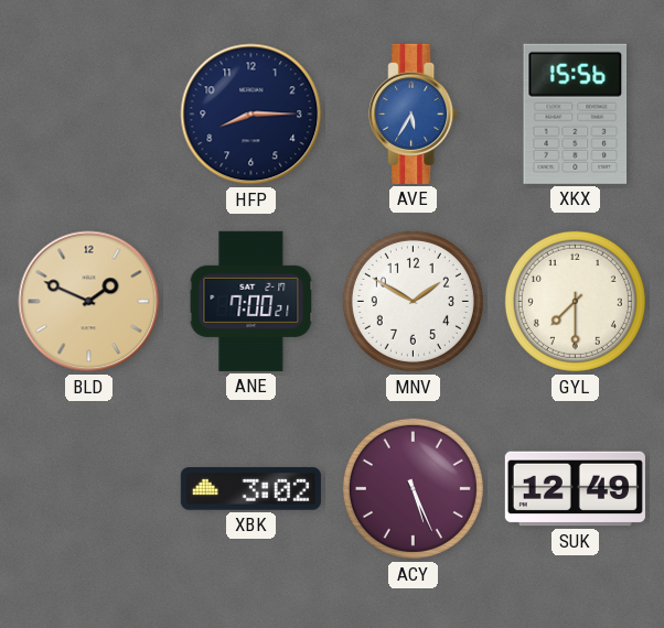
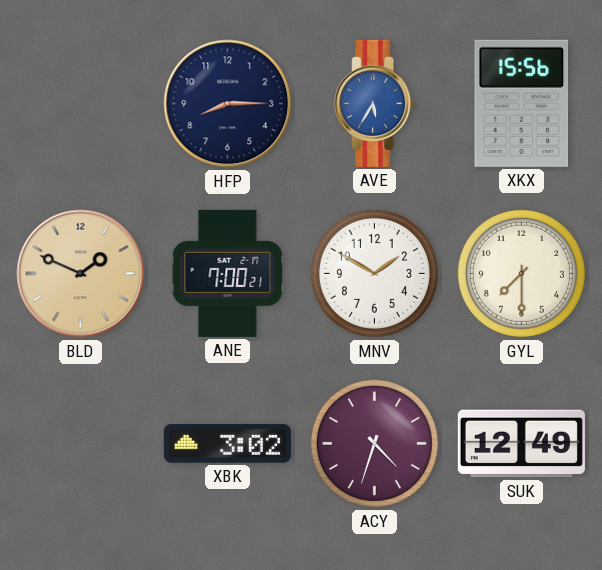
ACY: 5:26 -> 4:33
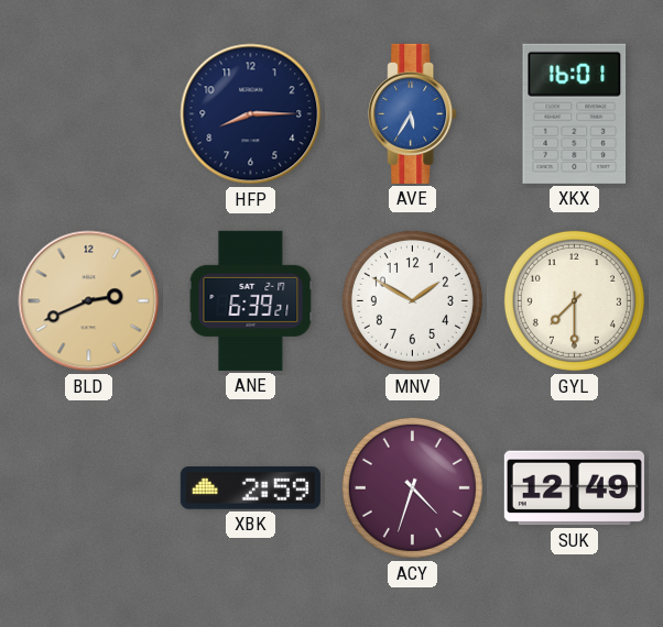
XKX: 15:56 -> 16:01
BLD: 1:49 -> 2:41
ANE: 7:00 -> 6:39
XBK: 3:02 -> 2:59
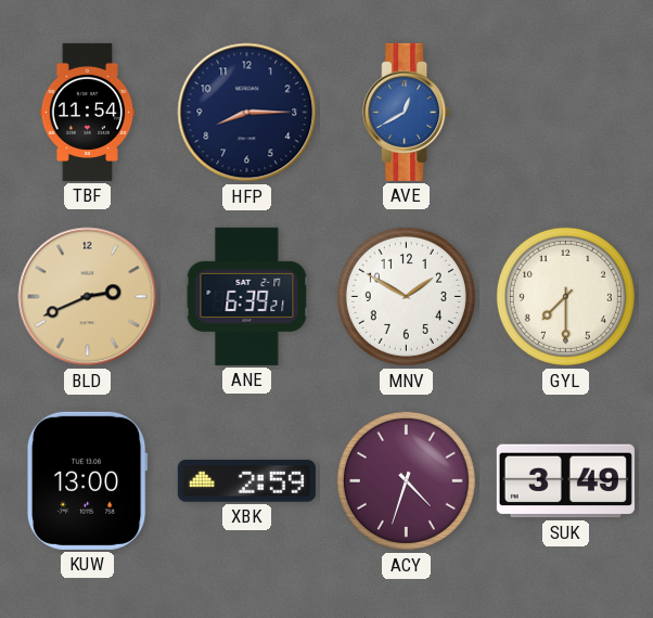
TBF: none -> 11:54
AVE: 5:35 -> 12:40
XKX: 16:01 -> none
KUW: none -> 13:00
SUK: 12:49 -> 3:49
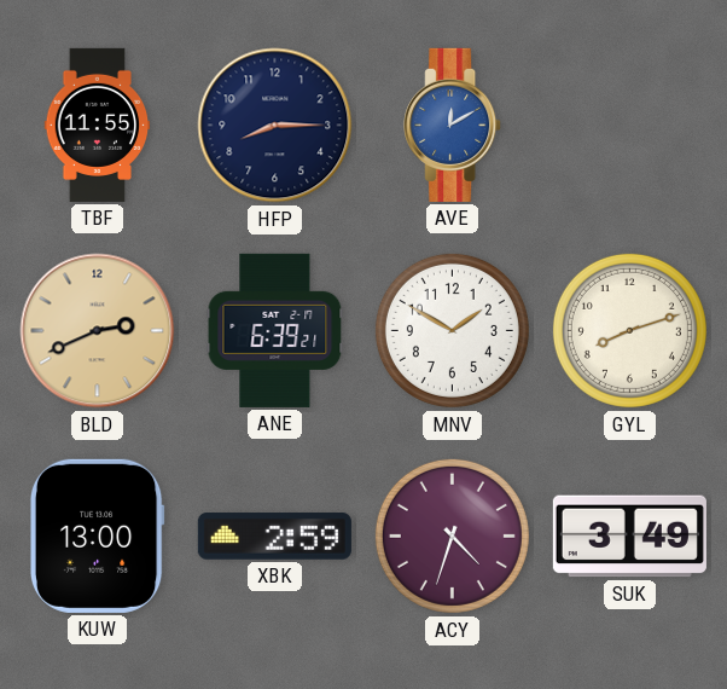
TBF: 11:54 -> 11:55
AVE: 12:40 -> 12:10
GYL: 7:30 -> 8:12
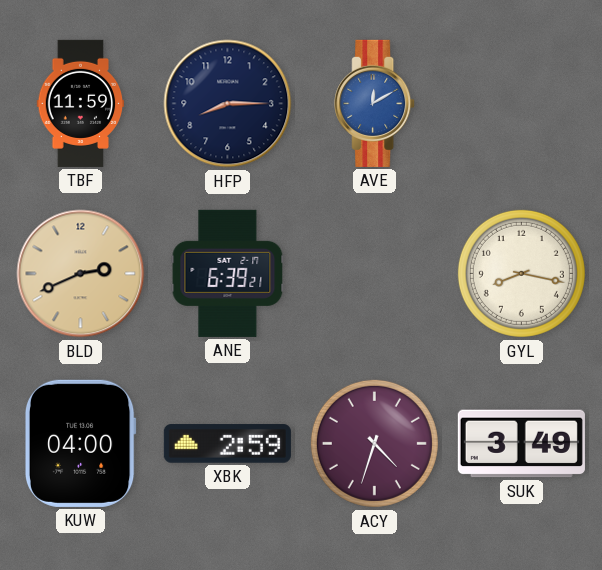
TBF: 11:55 -> 11:59
MNV: 1:50 -> none
GYL: 8:12 -> 8:17
KUW: 13:00 -> 04:00
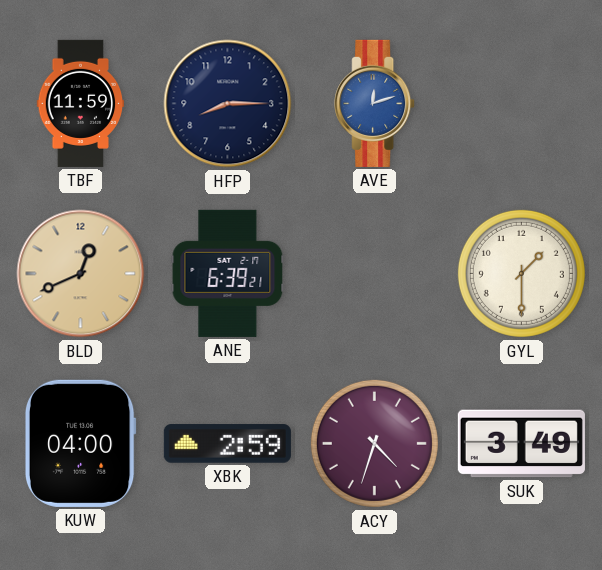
AVE: 12:10 -> 12:12
BLD: 2:41 -> 12:41
GYL: 8:17 -> 1:30
